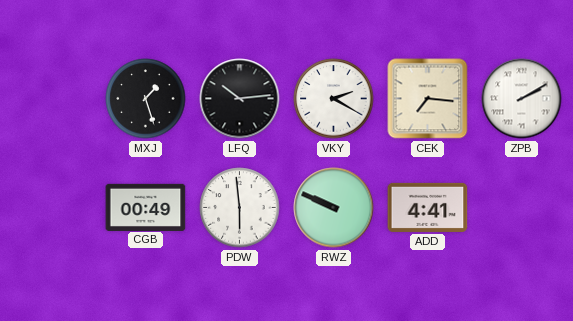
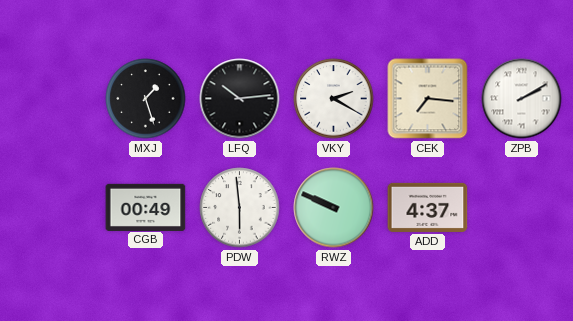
ADD: 4:41 -> 4:37
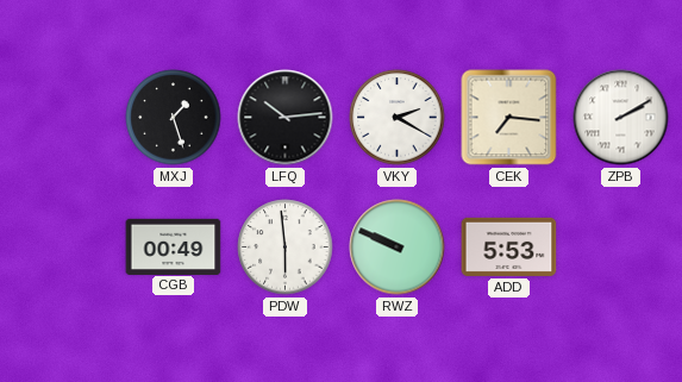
ADD: 4:37 -> 5:53
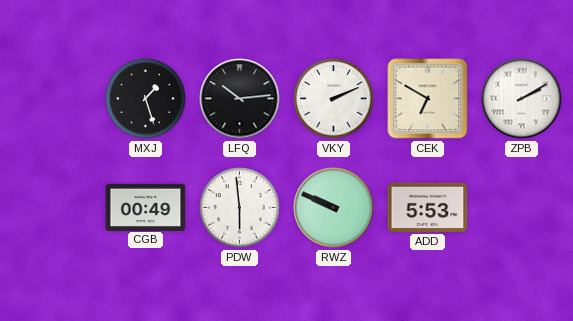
VKY: 2:20 -> 2:11
CEK: 7:16 -> 6:50
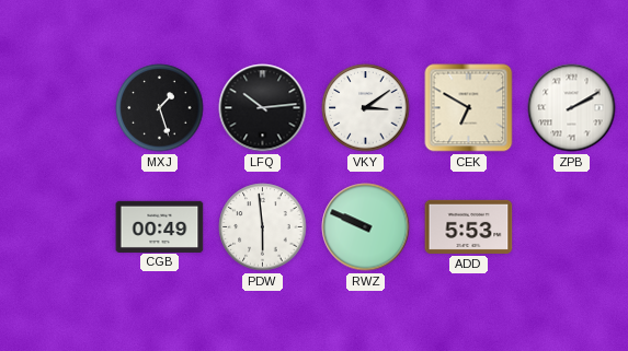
VKY: 2:11 -> 3:09
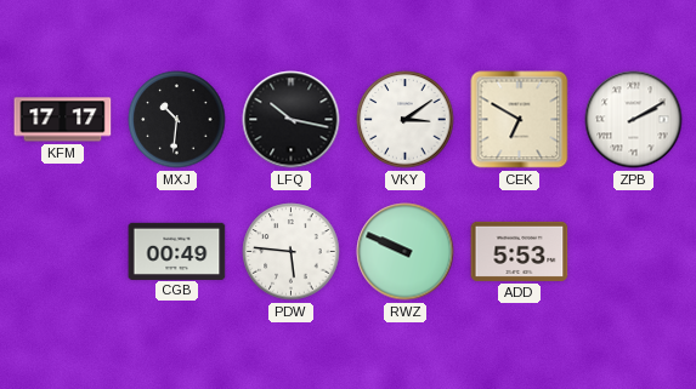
KFM: none -> 17:17
MXJ: 1:27 -> 10:31
LFQ: 10:14 -> 10:17
PDW: 5:59 -> 5:46
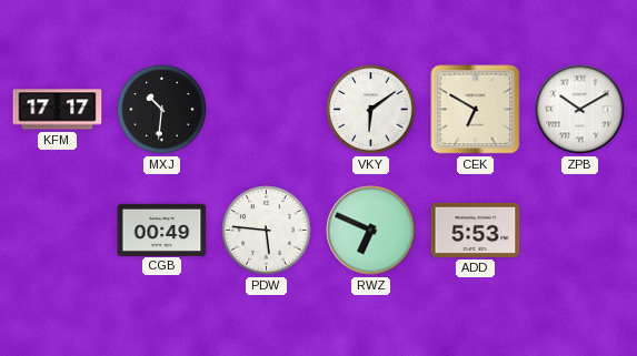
LFQ: 10:17 -> none
VKY: 3:09 -> 6:09
ZPB: 2:10 -> 10:10
RWZ: 9:49 -> 6:49
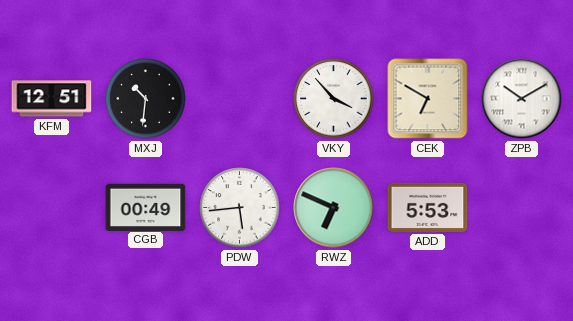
KFM: 17:17 -> 12:51
VKY: 6:09 -> 3:53
PDW: 5:46 -> 5:44
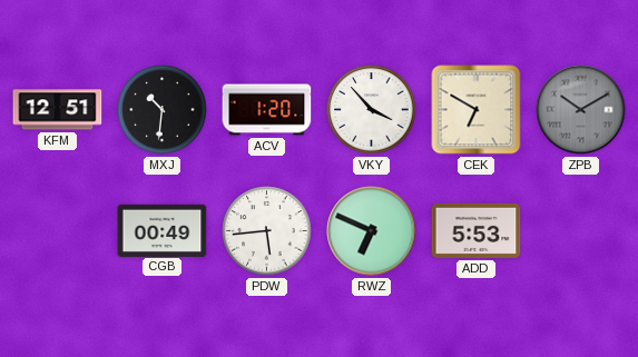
ACV: none -> 1:20
ZPB dial: white -> grey
